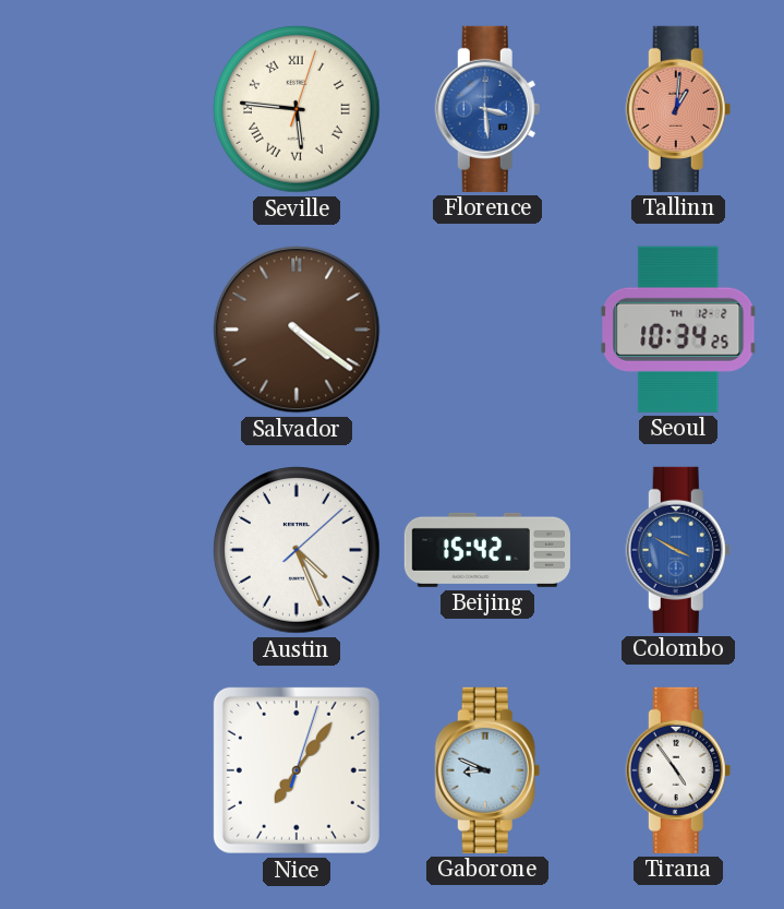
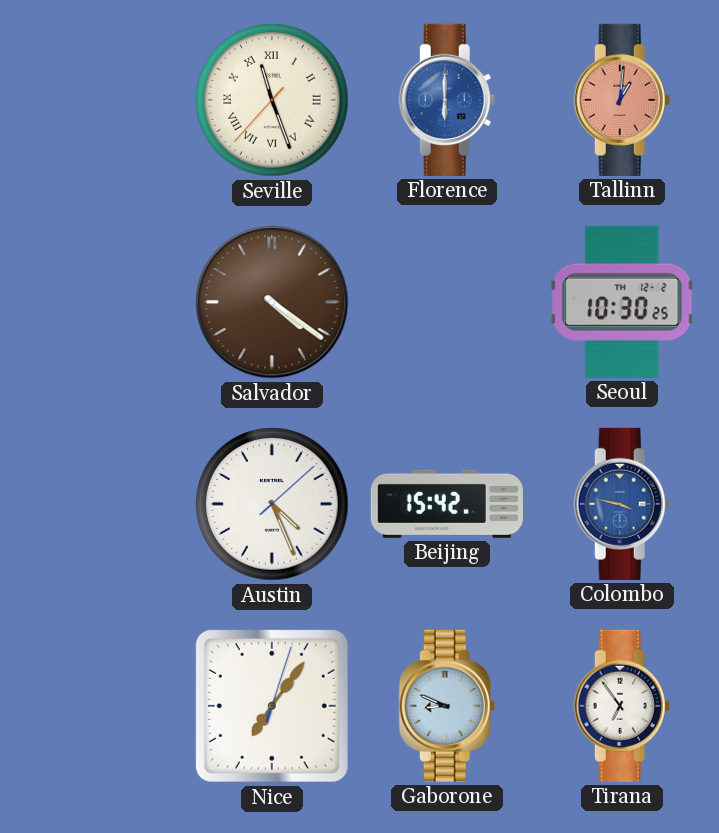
Seville: 5:46 -> 11:26
Florence: 3:29 -> 6:00
Seoul: 10:34 -> 10:30
Colombo: 3:50 -> 3:47
Tirana: 4:54 -> 6:54
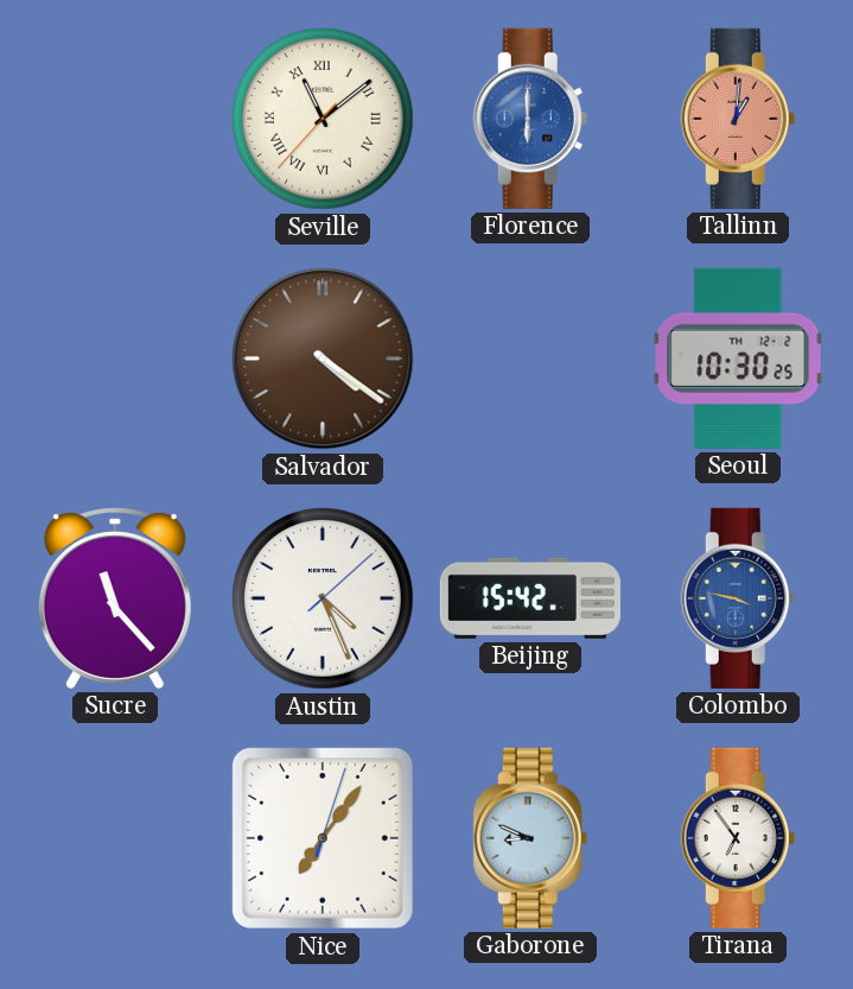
Seville: 11:26 -> 11:08
Sucre: none -> 11:23
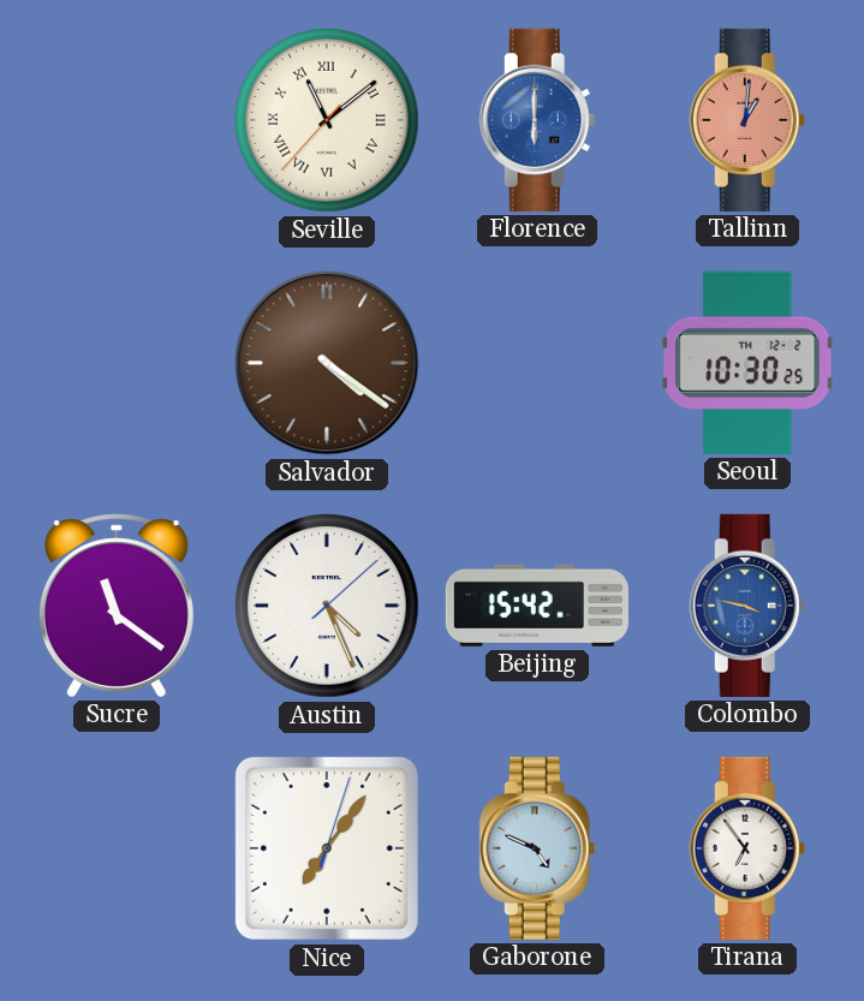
Sucre: 11:23 -> 11:21
Gaborone: 8:49 -> 4:49
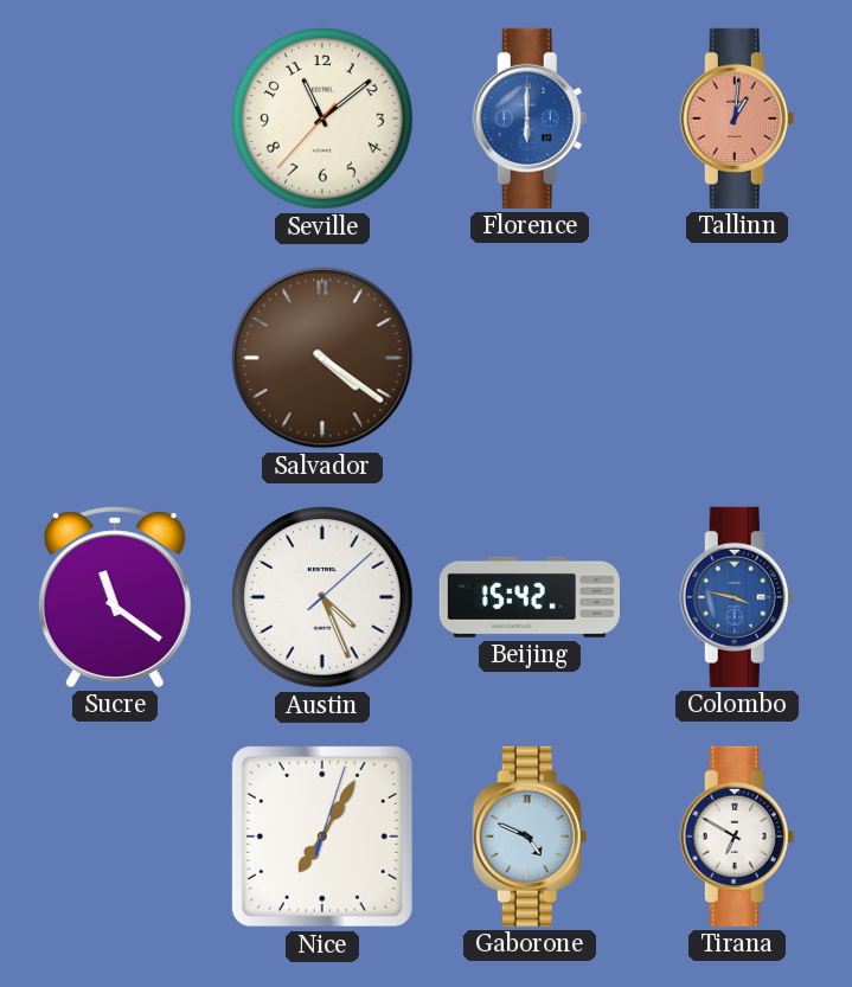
Seville numerals: Roman -> Arabic
Seoul: 10:30 -> none
Nice: 7:06 -> 7:05
Tirana: 6:54 -> 6:50
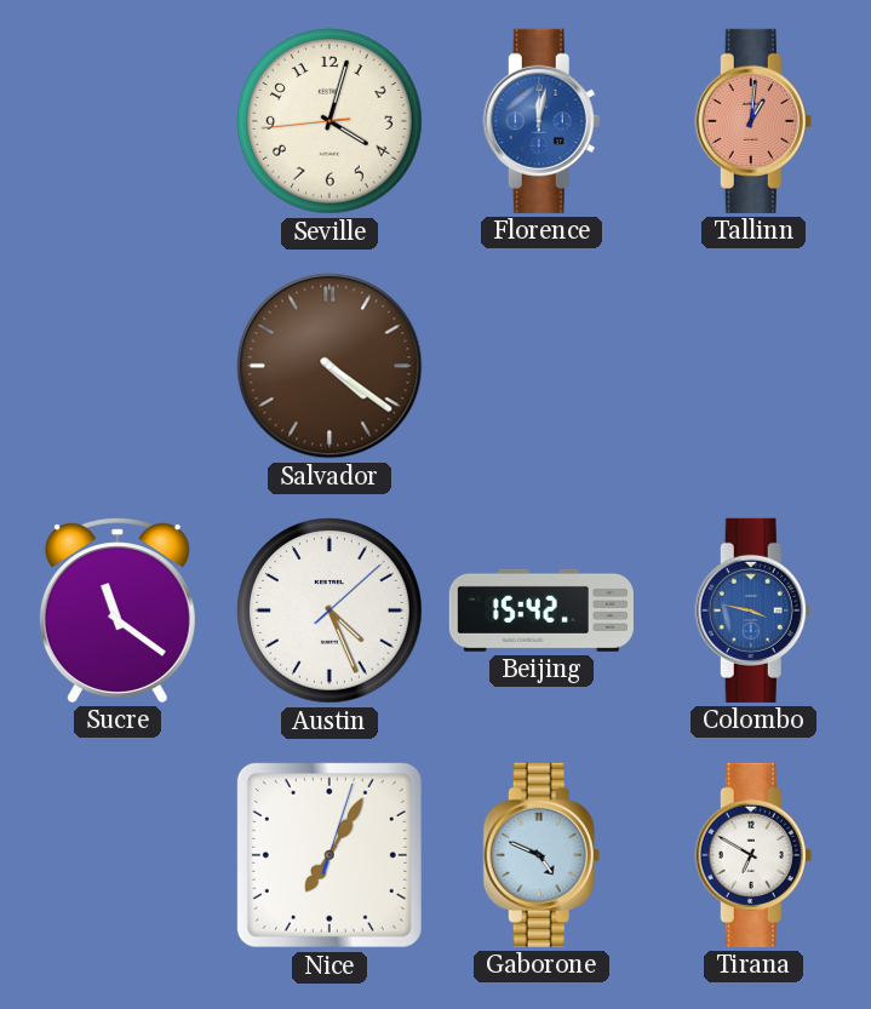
Seville: 11:08 -> 4:02
Florence: 6:00 -> 12:02
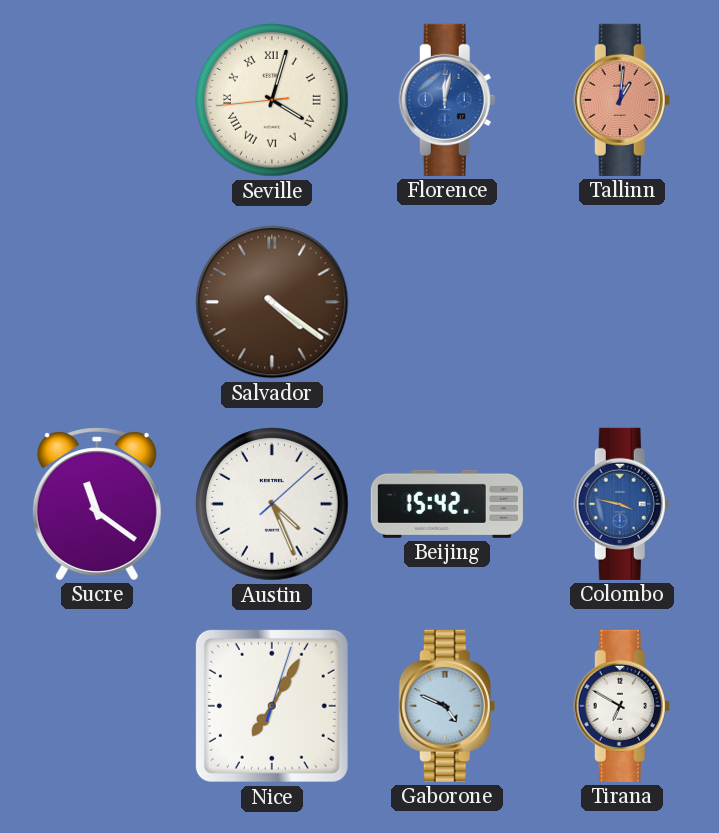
Seville numerals: Arabic -> Roman
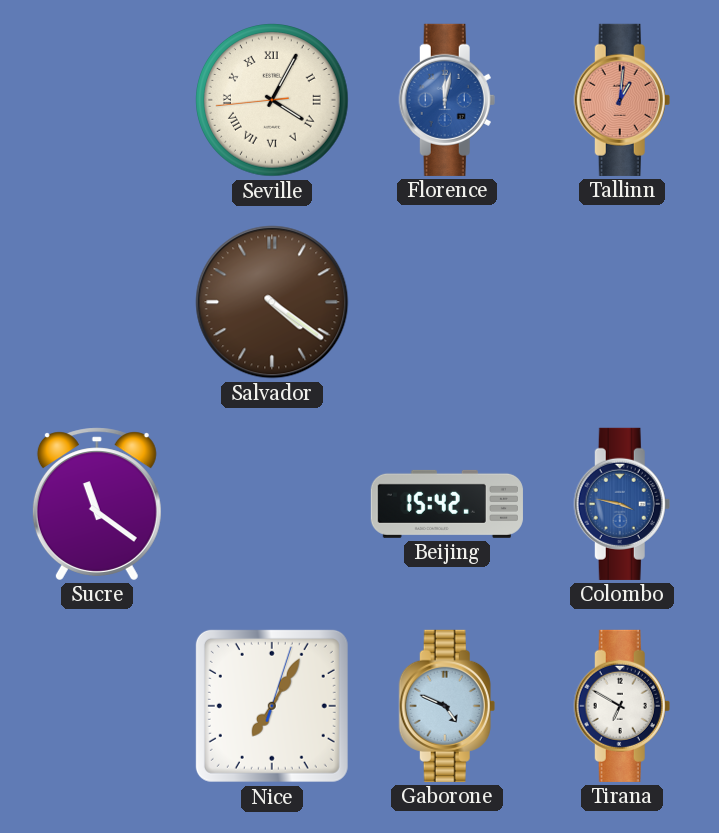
Seville: 4:02 -> 4:04
Austin: 4:26 -> none
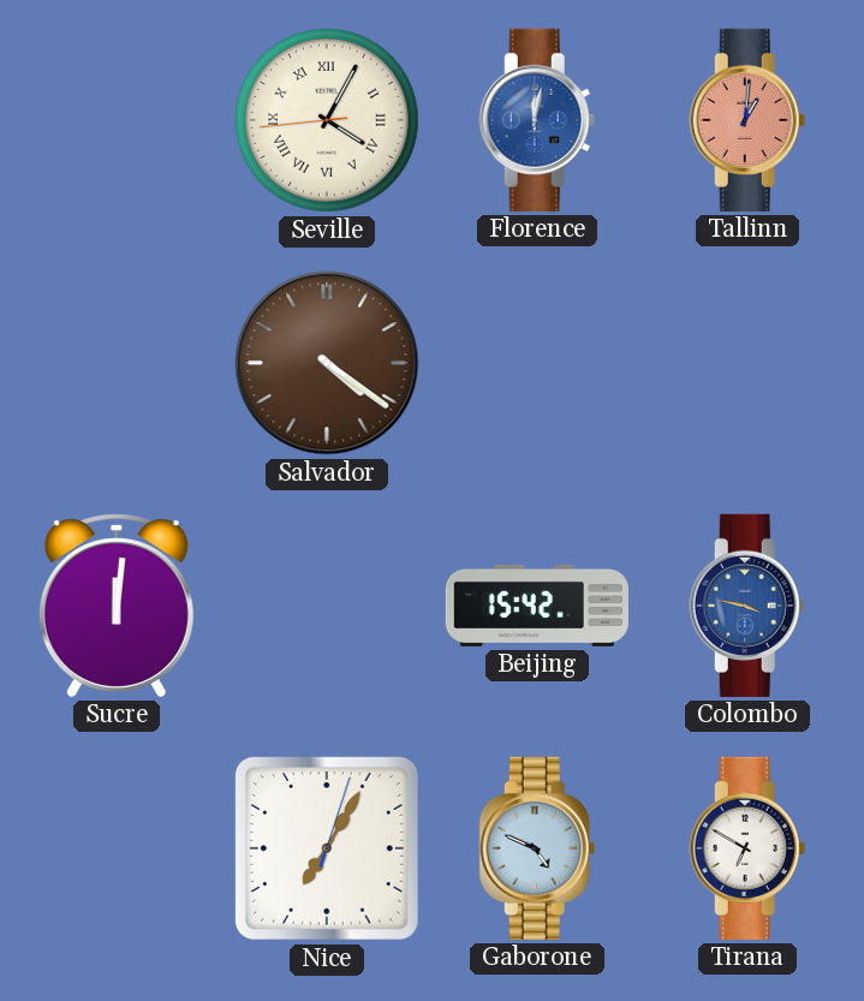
Sucre: 11:21 -> 12:01
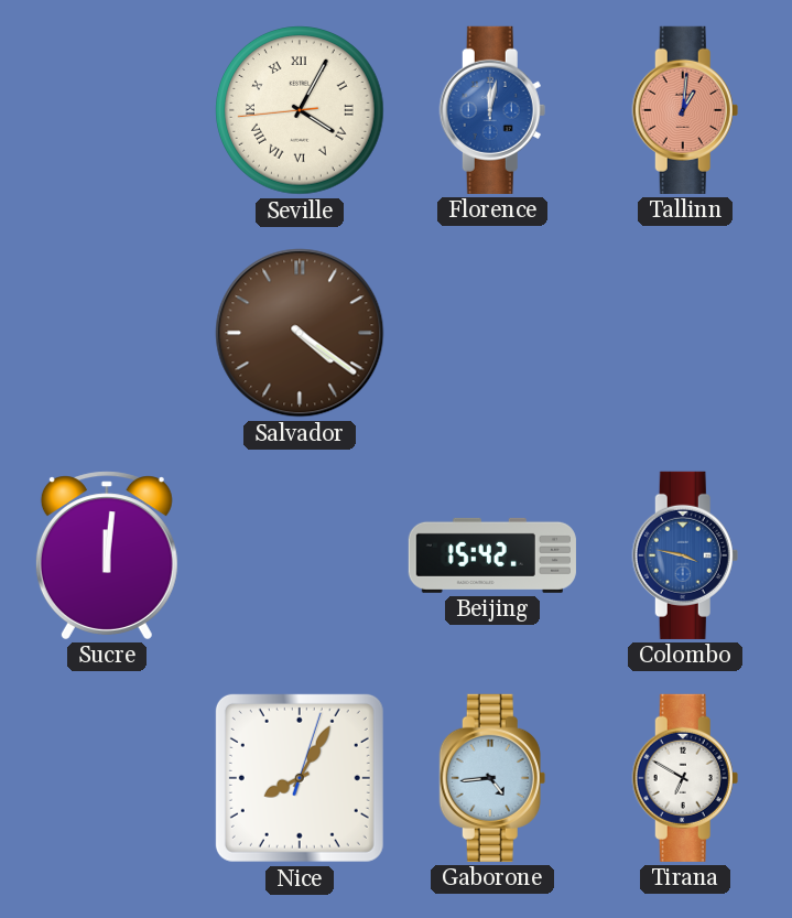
Nice: 7:05 -> 8:05
Gaborone: 4:49 -> 4:44
